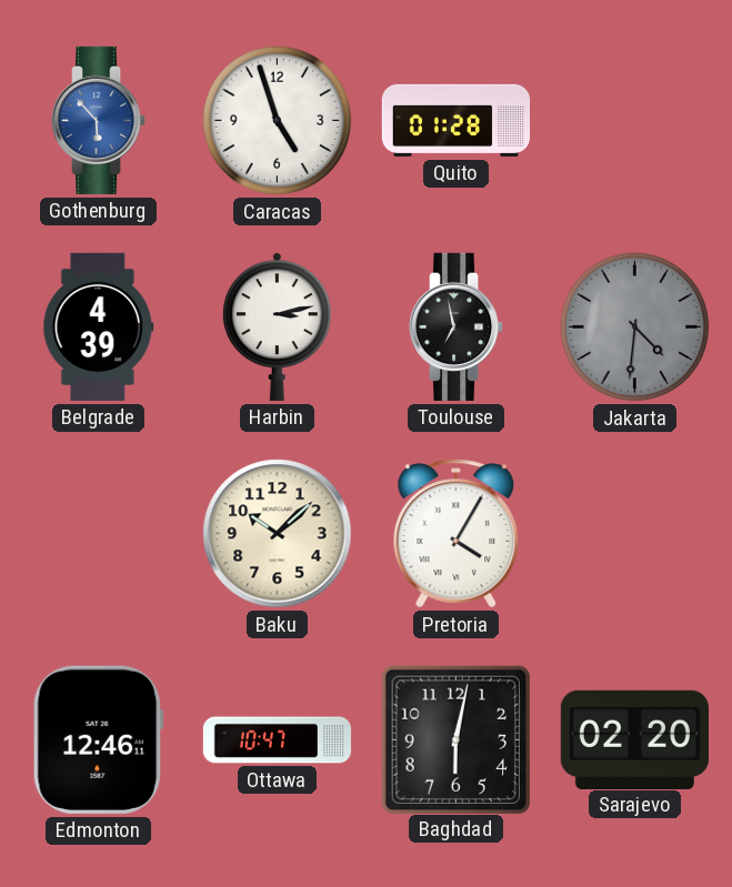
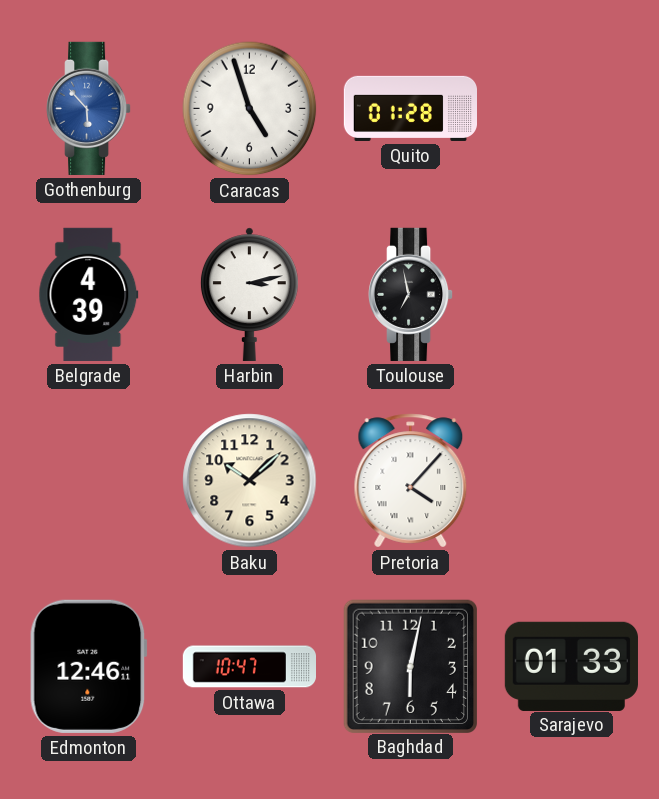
Jakarta: 4:31 -> none
Pretoria: 4:05 -> 4:07
Sarajevo: 02:20 -> 01:33
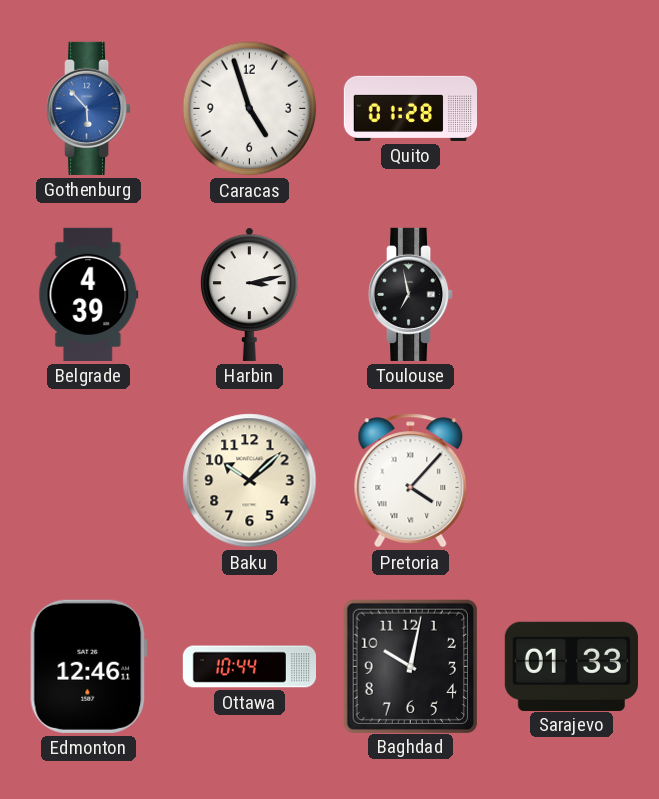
Ottawa: 10:47 -> 10:44
Baghdad: 6:02 -> 10:02
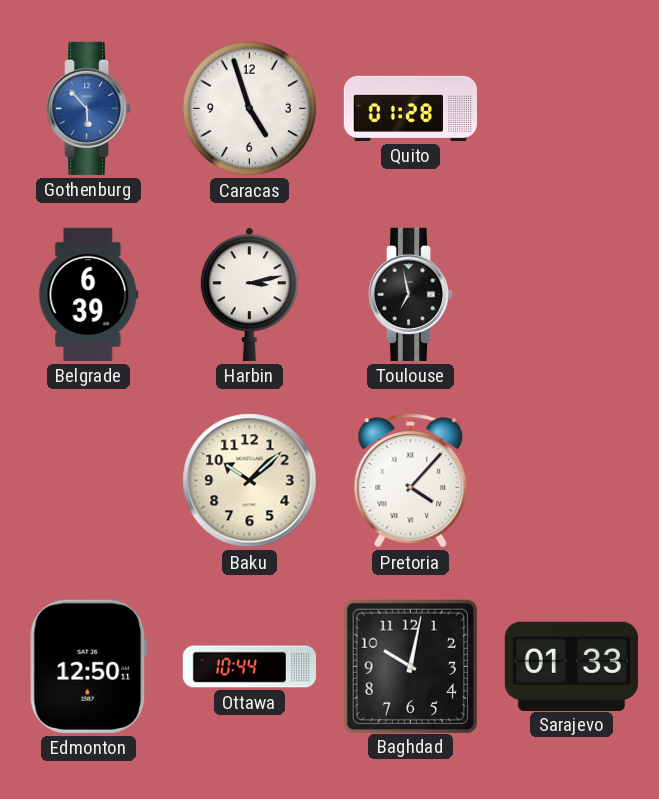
Belgrade: 4:39 -> 6:39
Edmonton: 12:46 -> 12:50
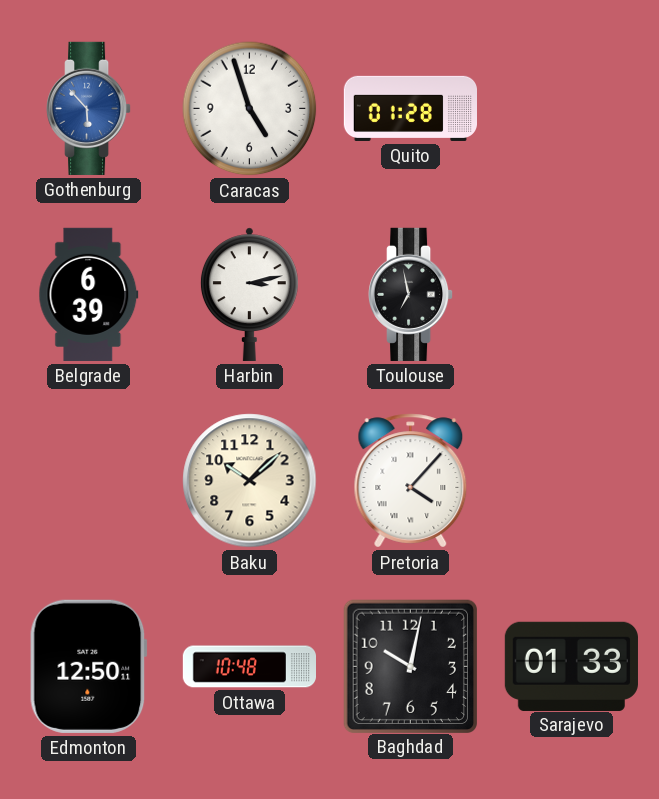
Ottawa: 10:44 -> 10:48
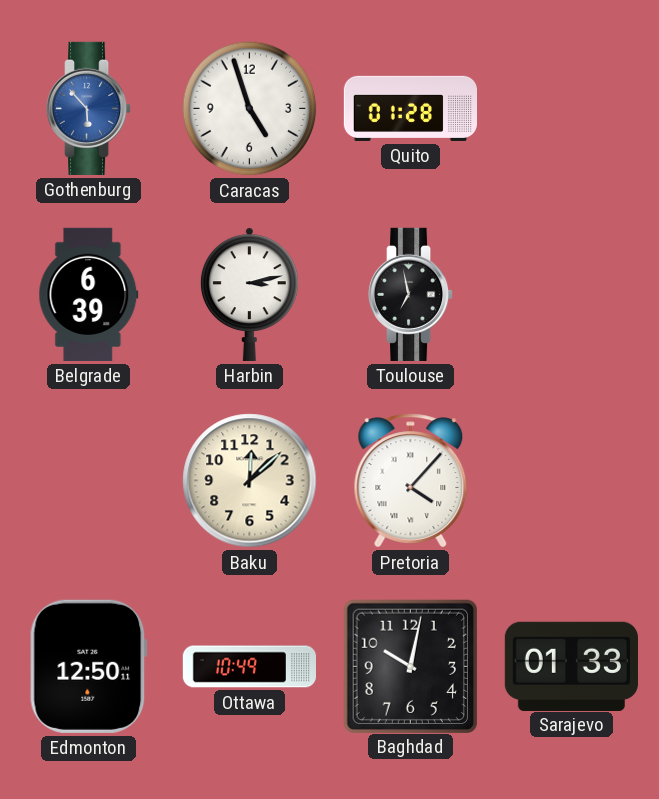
Baku: 10:08 -> 12:08
Ottawa: 10:48 -> 10:49
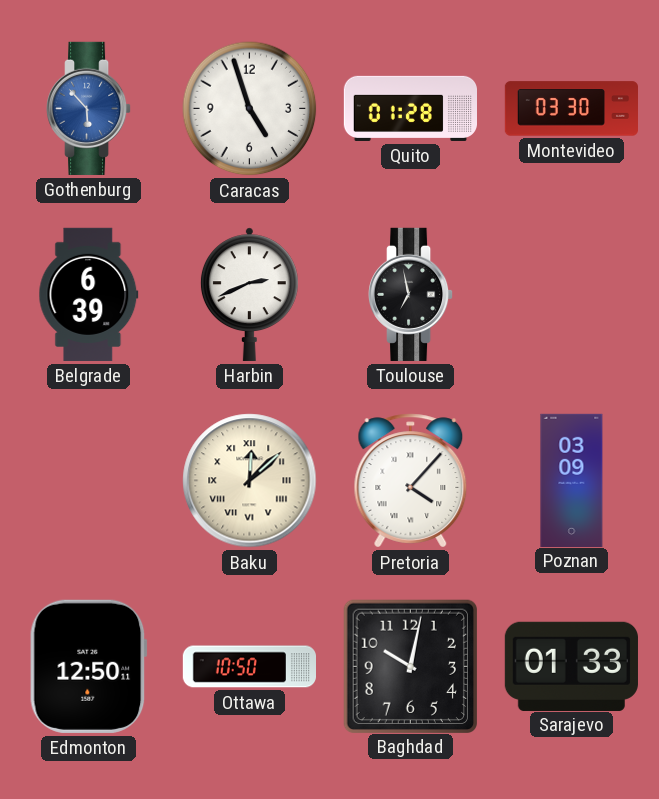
Montevideo: none -> 03:30
Harbin: 3:13 -> 2:41
Baku numerals: Arabic -> Roman
Poznan: none -> 03:09
Ottawa: 10:49 -> 10:50
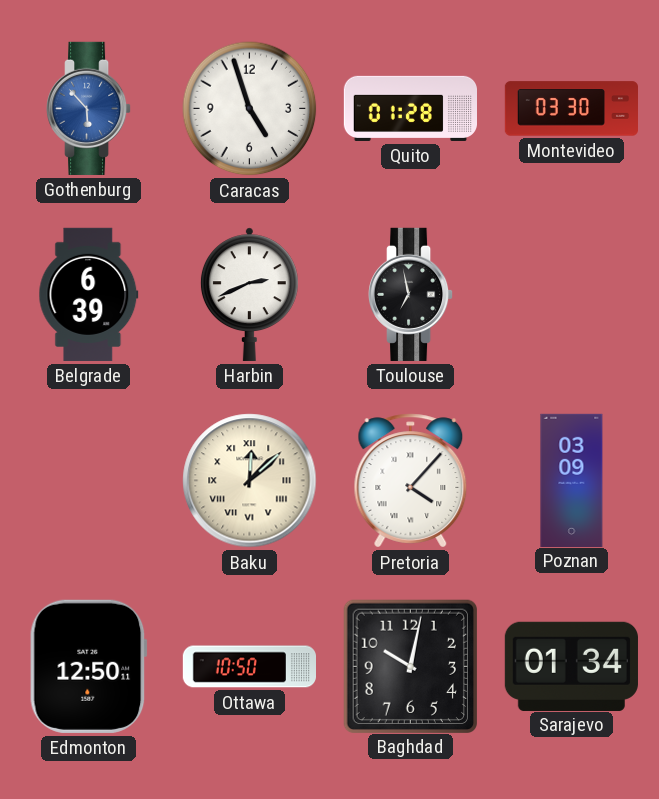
Sarajevo: 01:33 -> 01:34
